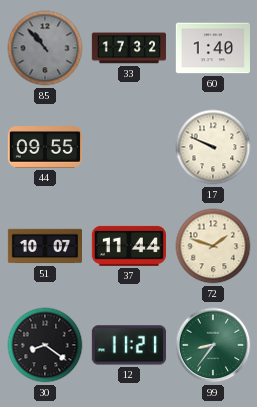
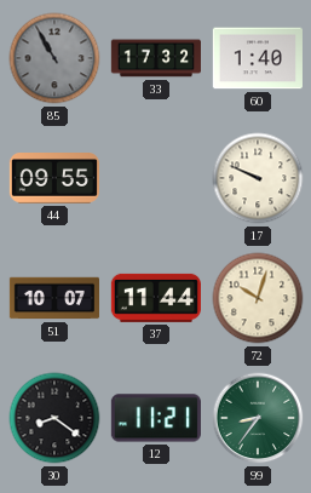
85: 10:53 -> 10:55
72: 1:48 -> 10:03
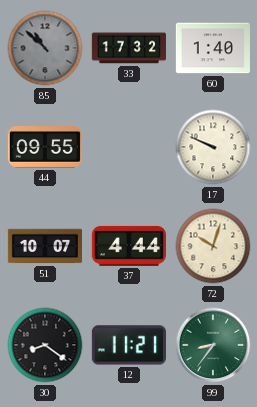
85: 10:55 -> 10:52
37: 11:44 -> 4:44
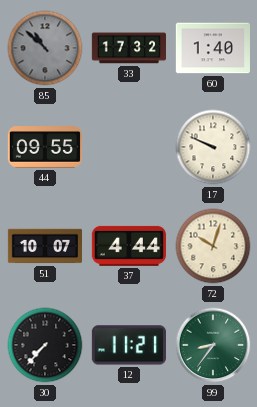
30: 8:21 -> 7:37
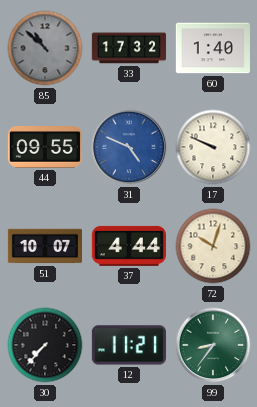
31: none -> 4:49
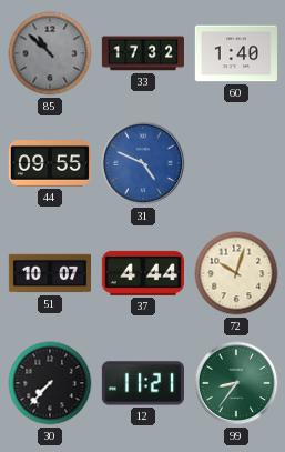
17: 9:49 -> none
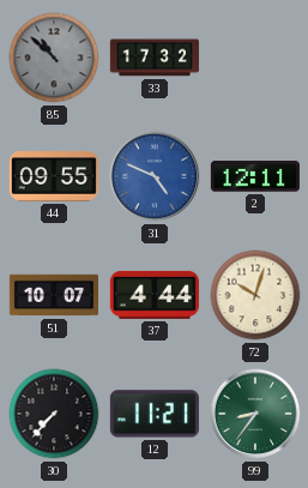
60: 1:40 -> none
2: none -> 12:11
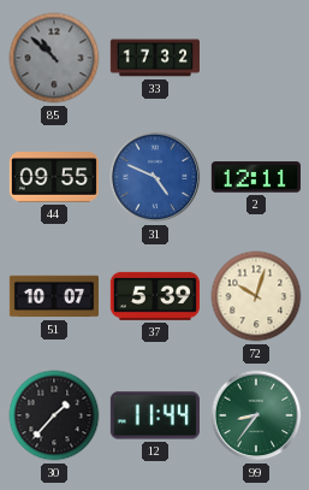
37: 4:44 -> 5:39
30: 7:37 -> 1:37
12: 11:21 -> 11:44
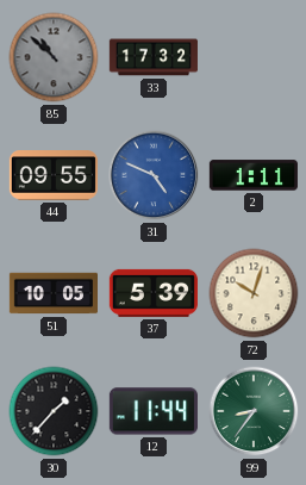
2: 12:11 -> 1:11
51: 10:07 -> 10:05
